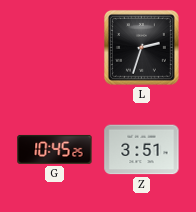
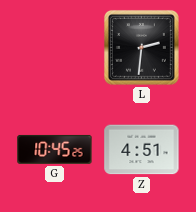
L: 2:33 -> 2:31
Z: 3:51 -> 4:51
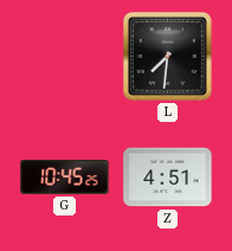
L: 2:31 -> 7:31
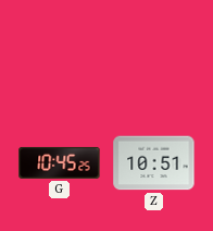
L: 7:31 -> none
Z: 4:51 -> 10:51
